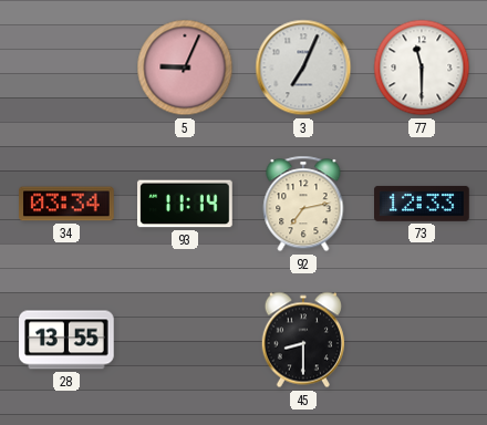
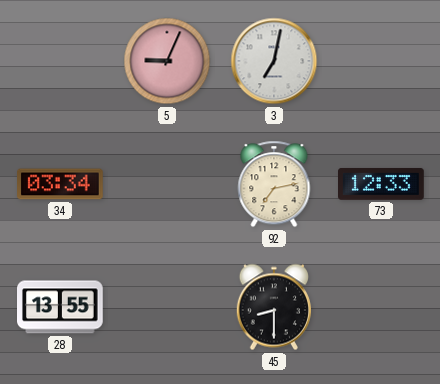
3: 7:04 -> 7:02
77: 11:30 -> none
93: 11:14 -> none
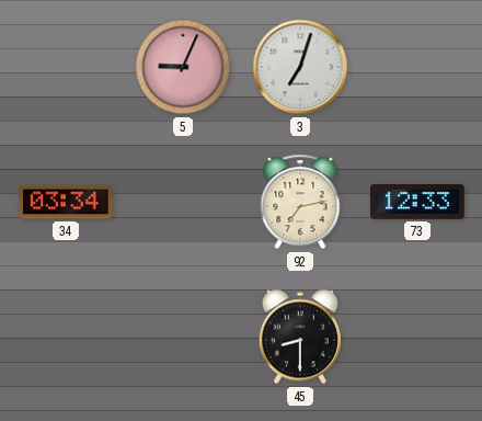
3: 7:02 -> 7:03
28: 13:55 -> none
